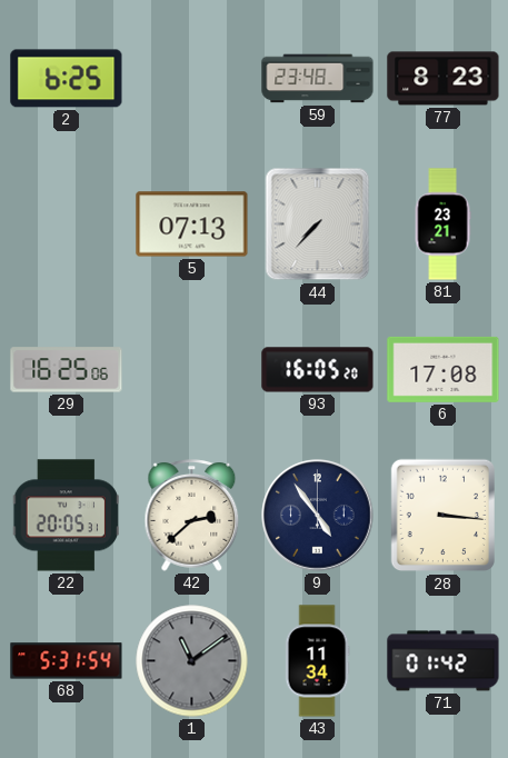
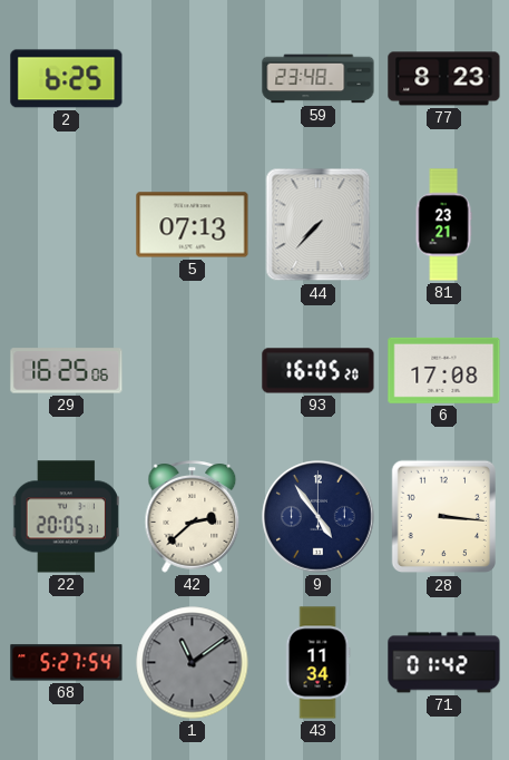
68: 5:31 -> 5:27
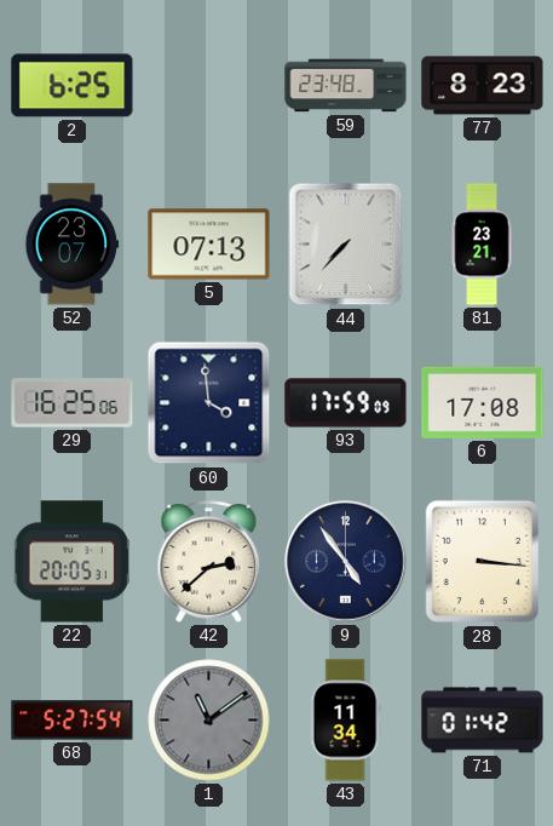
52: none -> 23:07
60: none -> 3:59
93: 16:05 -> 17:59
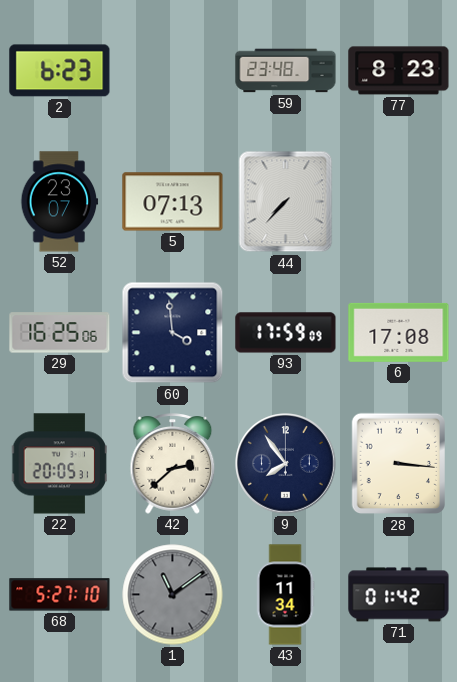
2: 6:25 -> 6:23
81: 23:21 -> none
9: 4:54 -> 7:54
68: 5:27:54 -> 5:27:10
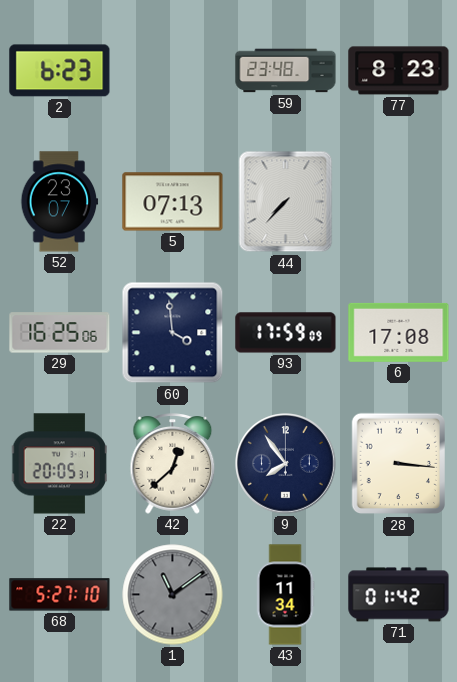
42: 2:38 -> 12:38
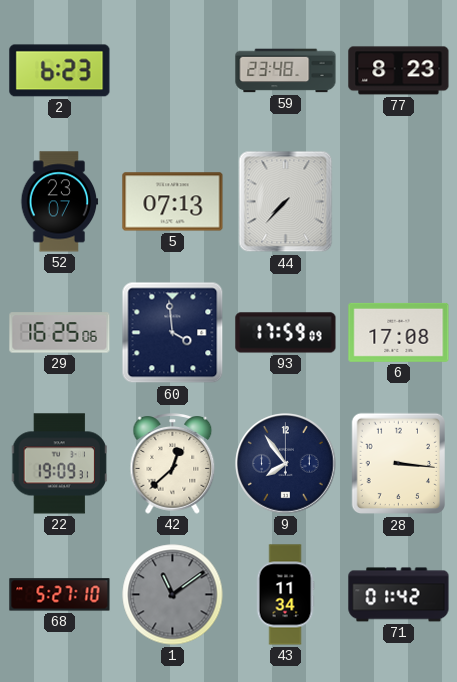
22: 20:05 -> 19:09
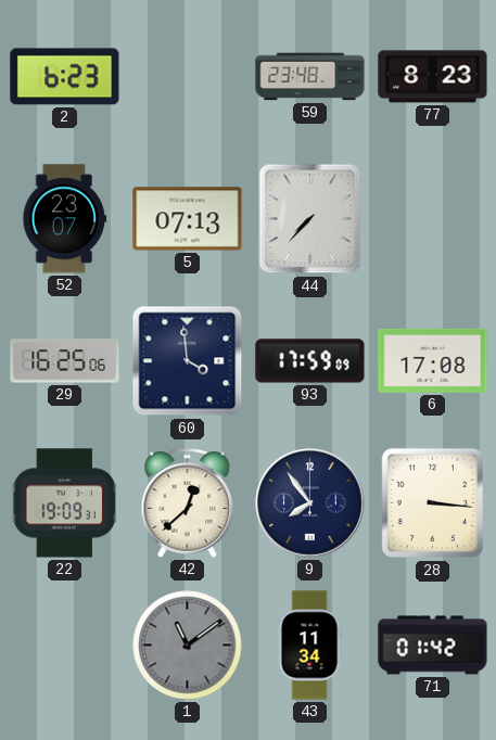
68: 5:27 -> none
